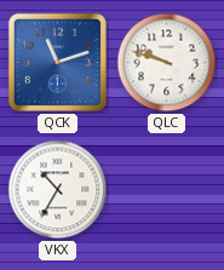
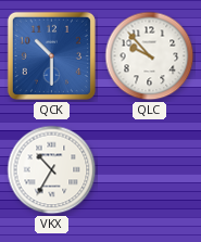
QCK: 11:12 -> 10:30
QLC: 9:48 -> 9:53
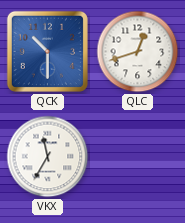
QLC: 9:53 -> 12:42
VKX: 10:35 -> 11:35
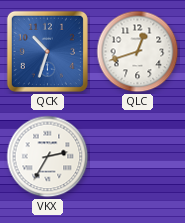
QCK: 10:30 -> 10:33
VKX: 11:35 -> 2:35
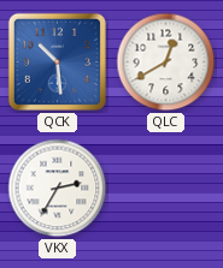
QCK: 10:33 -> 10:29
QLC: 12:42 -> 12:40
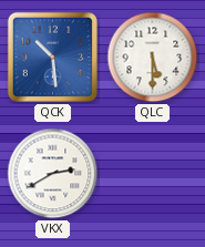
QLC: 12:40 -> 5:30
VKX: 2:35 -> 2:40
